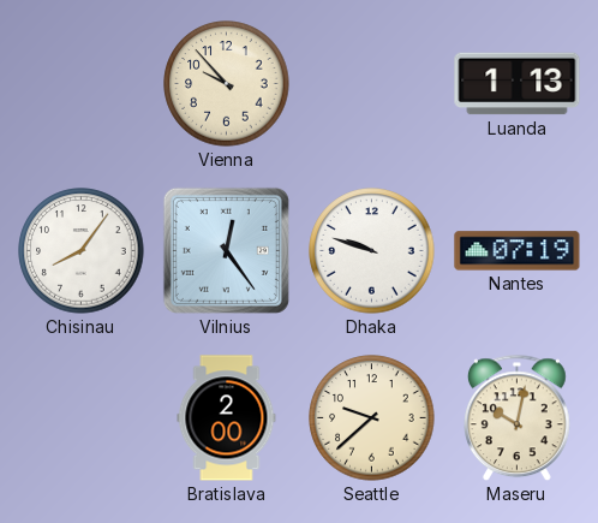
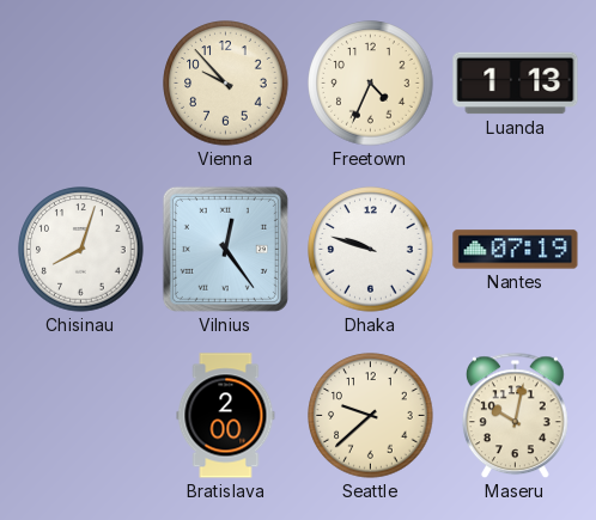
Freetown: none -> 4:34
Chisinau: 8:06 -> 8:03
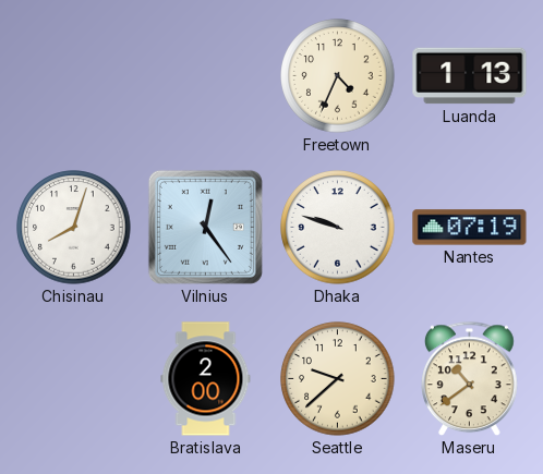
Vienna: 9:53 -> none
Maseru: 10:02 -> 10:39
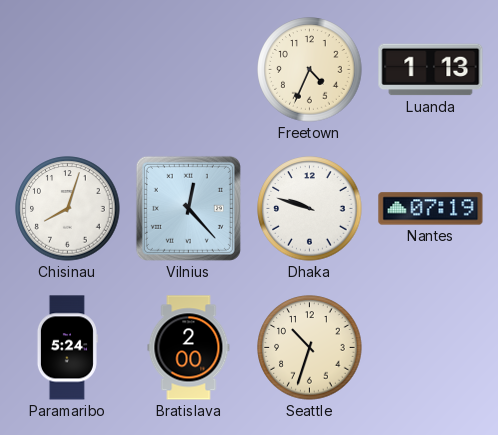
Vilnius: 12:24 -> 12:23
Paramaribo: none -> 5:24
Seattle: 9:38 -> 10:33
Maseru: 10:39 -> none
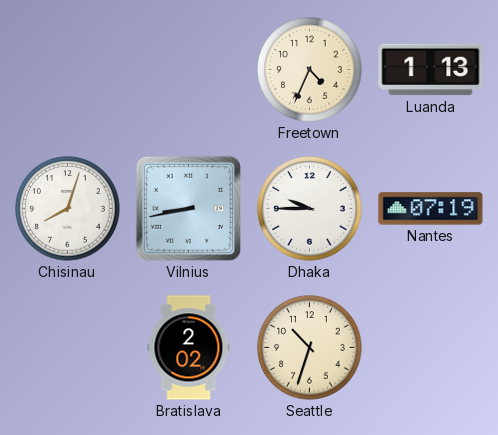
Vilnius: 12:23 -> 8:43
Dhaka: 9:48 -> 9:45
Paramaribo: 5:24 -> none
Bratislava: 2:00 -> 2:02
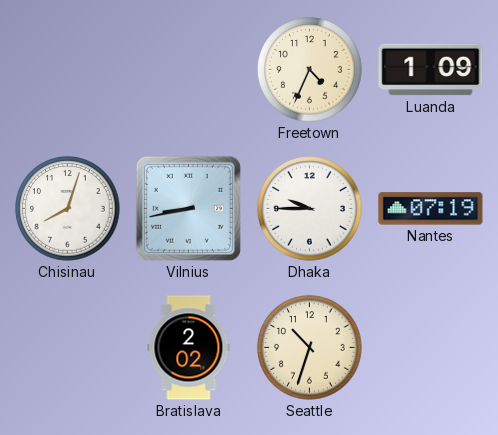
Luanda: 1:13 -> 1:09
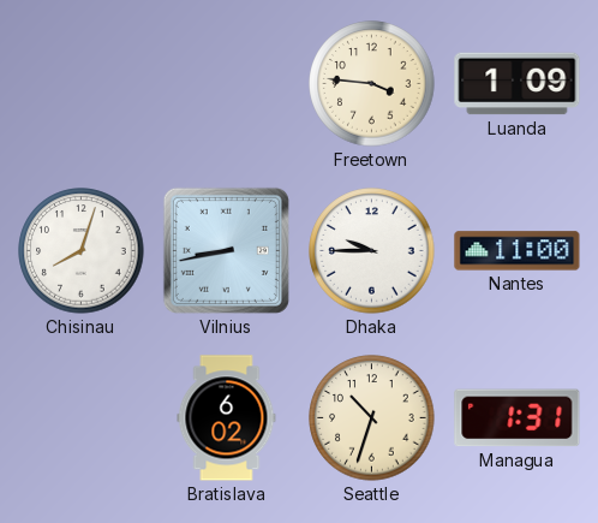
Freetown: 4:34 -> 3:46
Nantes: 07:19 -> 11:00
Bratislava: 2:02 -> 6:02
Managua: none -> 1:31
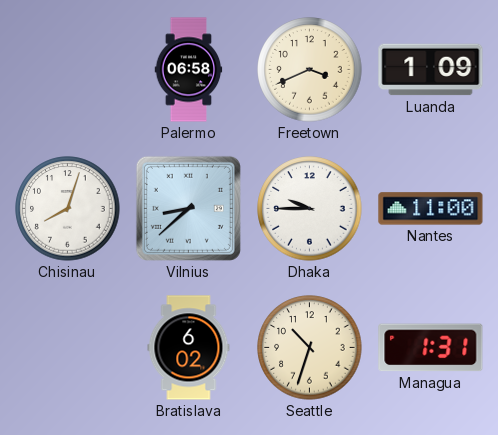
Palermo: none -> 06:58
Freetown: 3:46 -> 3:41
Vilnius: 8:43 -> 8:38
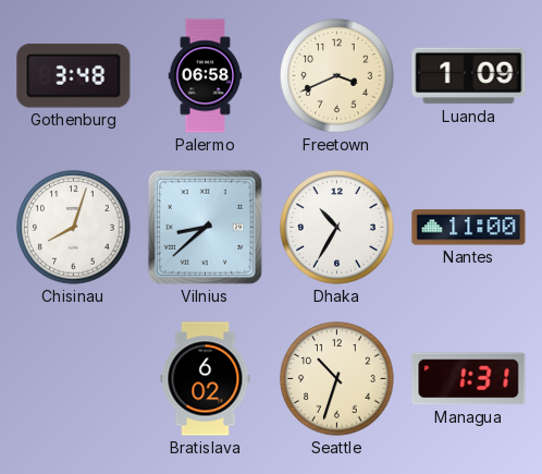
Gothenburg: none -> 3:48
Dhaka: 9:45 -> 10:35
